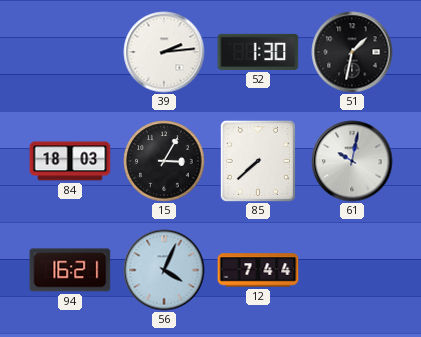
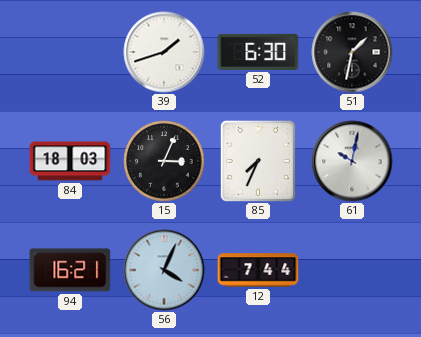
39: 2:14 -> 1:42
52: 1:30 -> 6:30
15: 3:05 -> 3:04
85: 7:38 -> 7:34
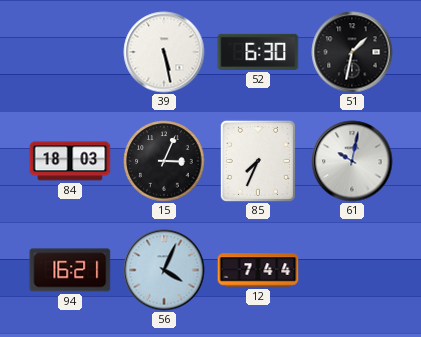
39: 1:42 -> 5:28
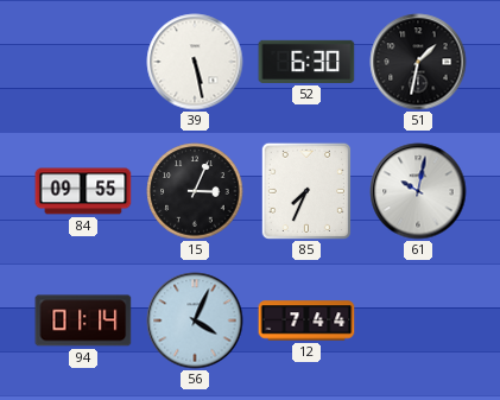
84: 18:03 -> 09:55
94: 16:21 -> 01:14
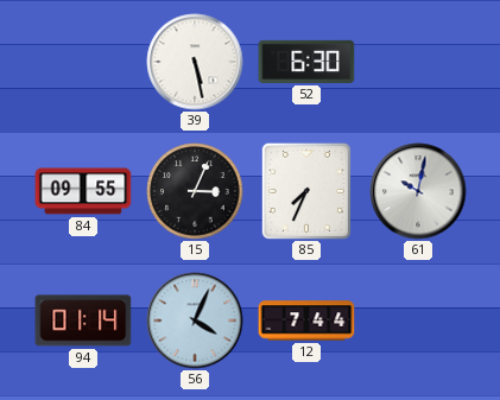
51: 1:32 -> none
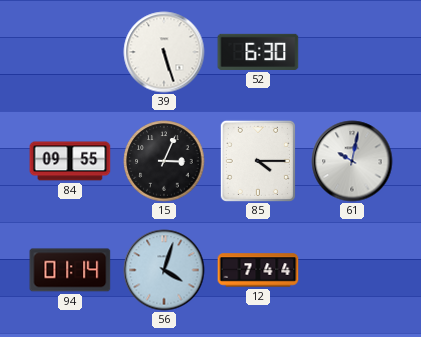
39: 5:28 -> 5:27
85: 7:34 -> 4:15
56: 4:04 -> 4:03
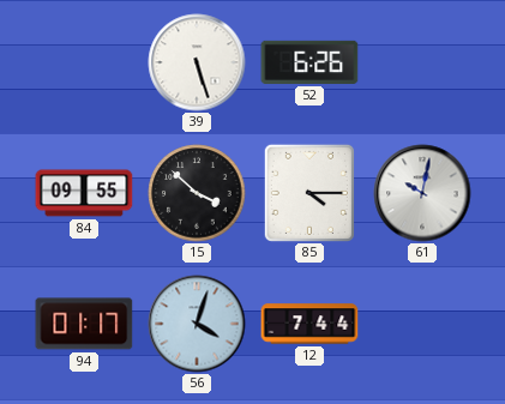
52: 6:30 -> 6:26
15: 3:04 -> 3:52
94: 01:14 -> 01:17
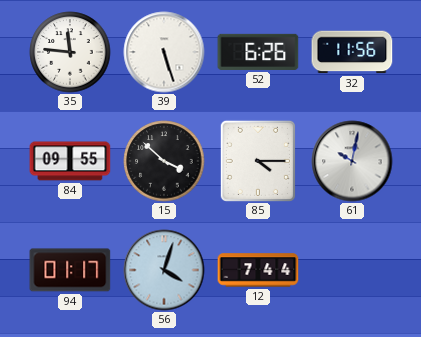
35: none -> 11:46
32: none -> 11:56
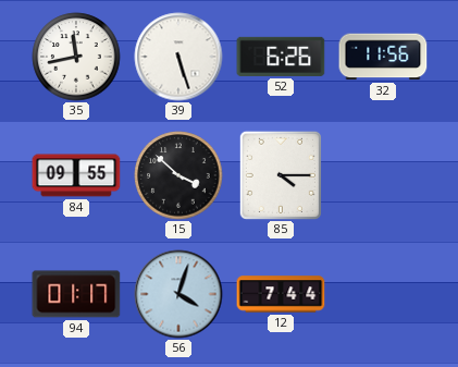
35: 11:46 -> 11:43
61: 10:02 -> none
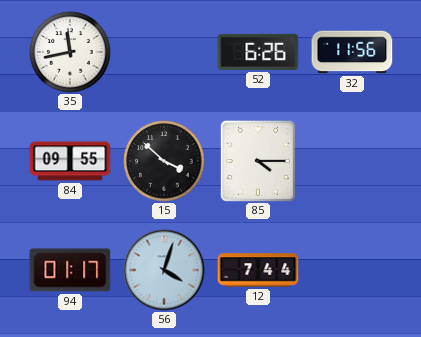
39: 5:27 -> none
